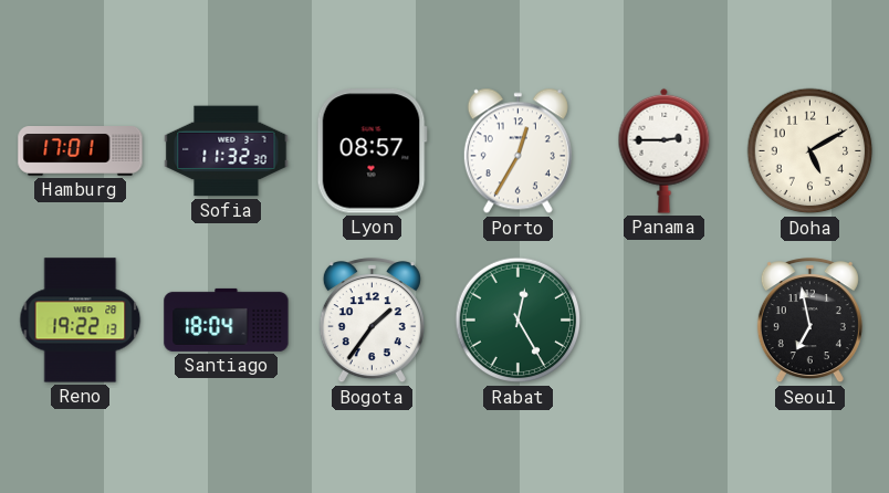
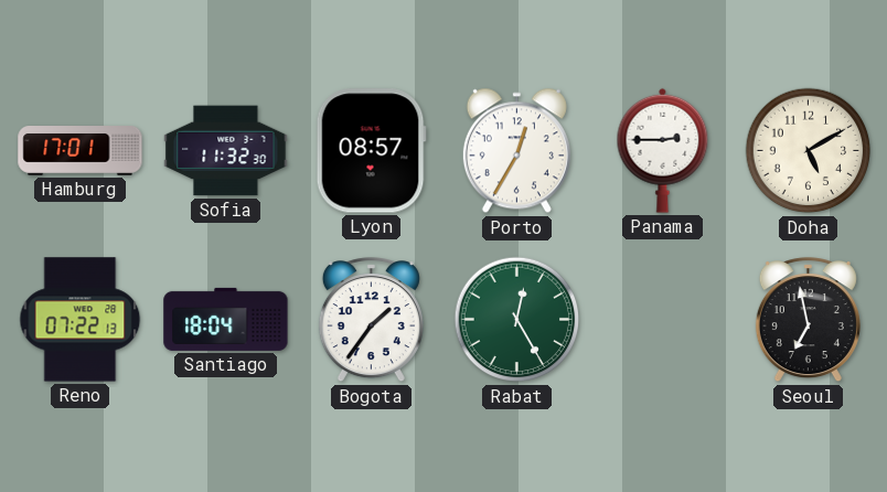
Reno: 19:22 -> 07:22
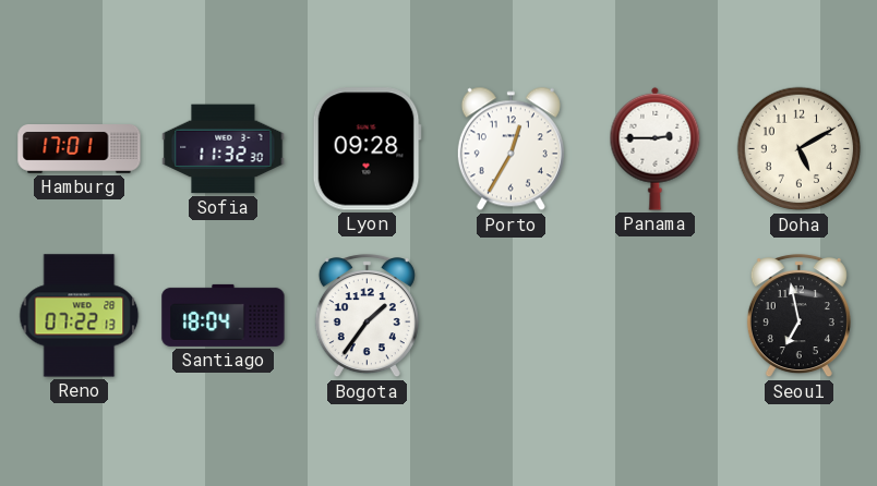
Lyon: 08:57 -> 09:28
Rabat: 12:25 -> none
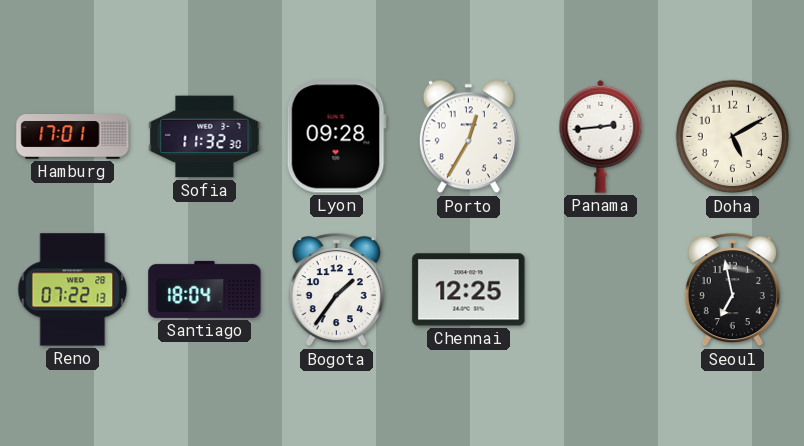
Panama: 2:45 -> 2:44
Chennai: none -> 12:25
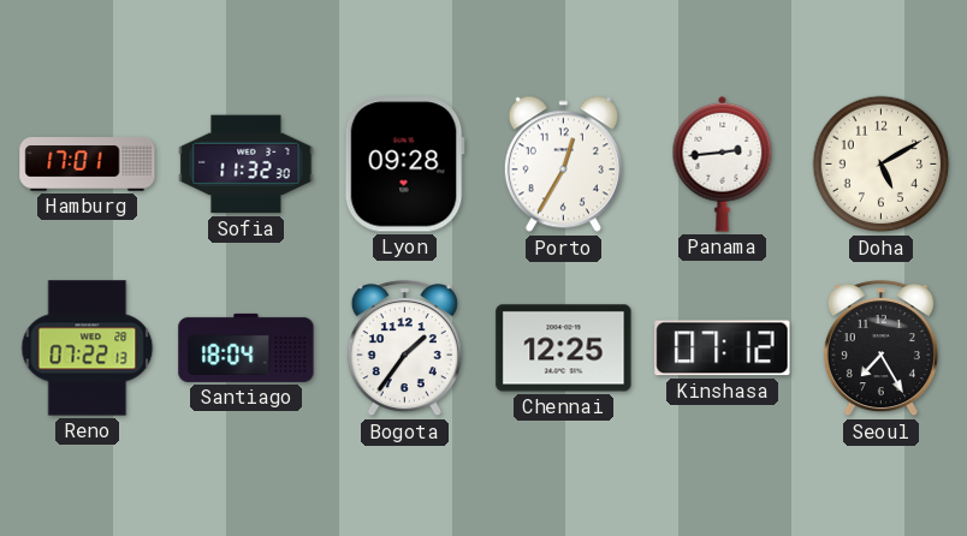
Kinshasa: none -> 07:12
Seoul: 6:58 -> 7:25
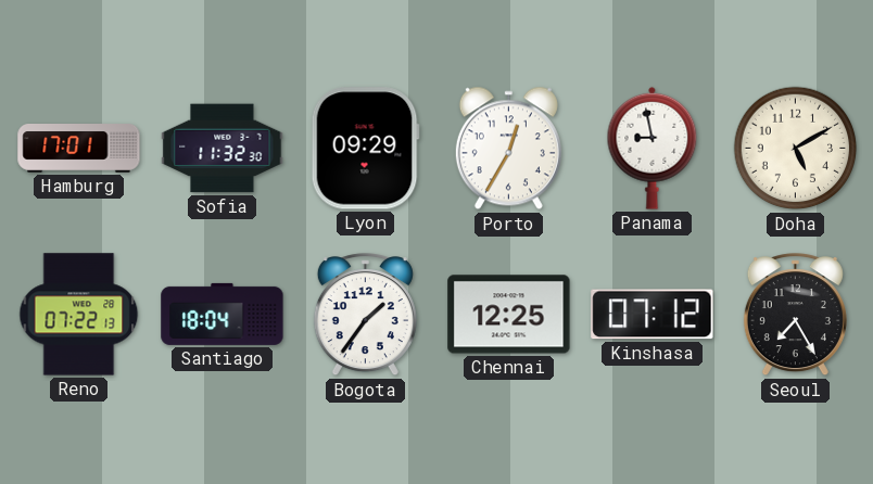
Lyon: 09:28 -> 09:29
Panama: 2:44 -> 8:58
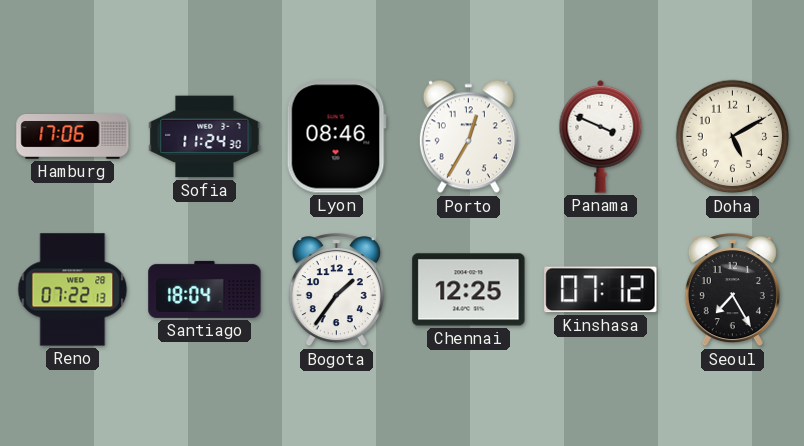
Hamburg: 17:01 -> 17:06
Sofia: 11:32 -> 11:24
Lyon: 09:29 -> 08:46
Panama: 8:58 -> 3:49
